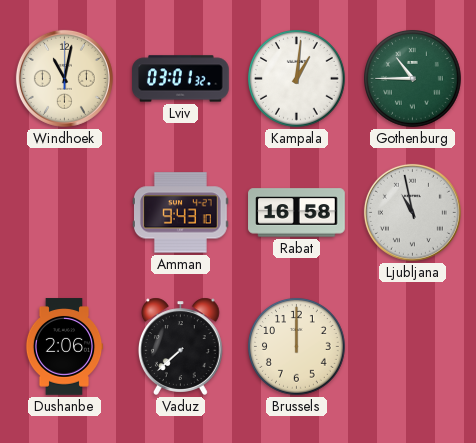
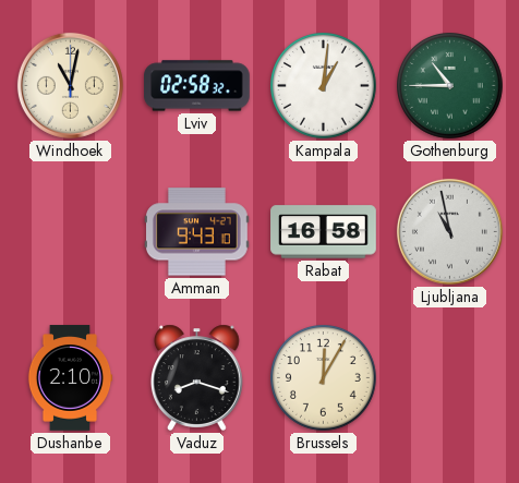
Lviv: 03:01 -> 02:58
Dushanbe: 2:06 -> 2:10
Vaduz: 7:38 -> 8:18
Brussels: 12:00 -> 12:05
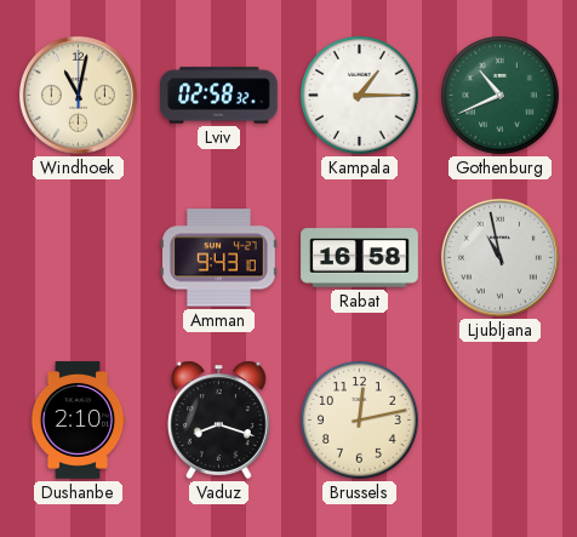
Kampala: 1:01 -> 1:15
Gothenburg: 10:45 -> 10:41
Brussels: 12:05 -> 12:13
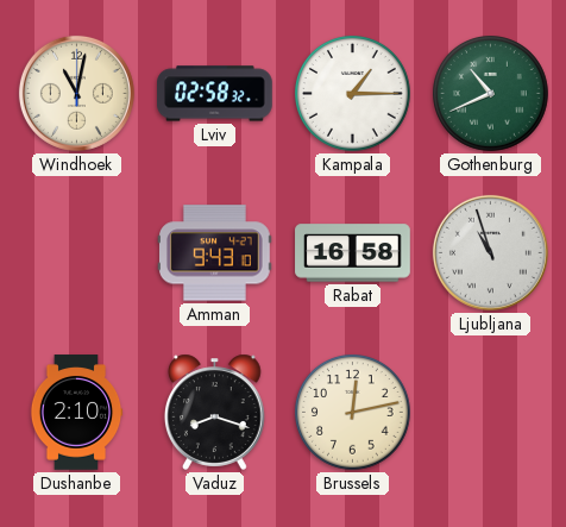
Ljubljana: 10:58 -> 10:57
